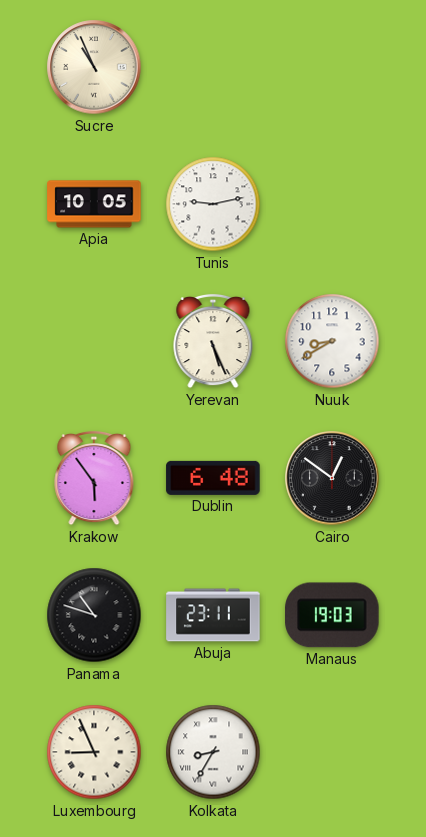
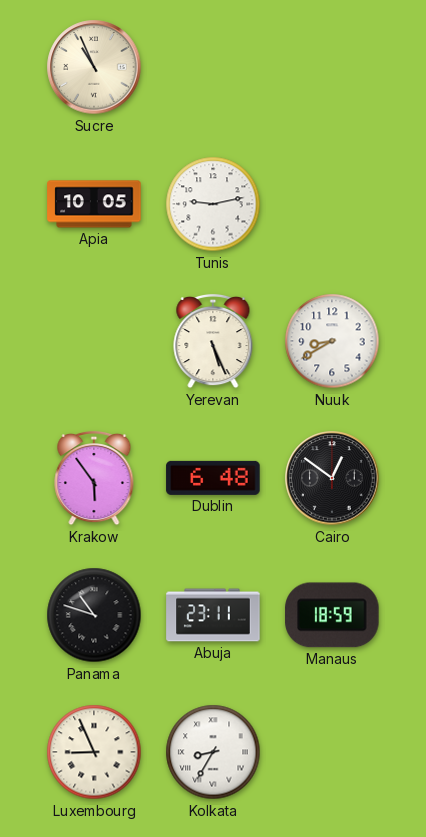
Manaus: 19:03 -> 18:59
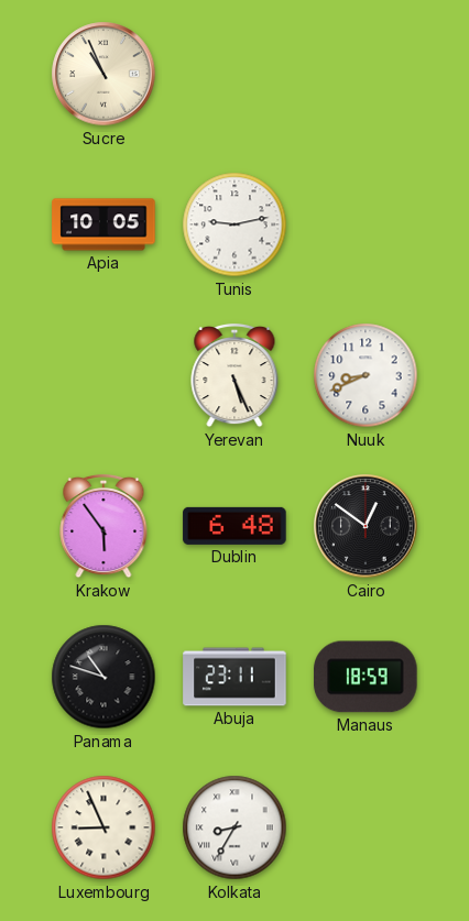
Nuuk: 8:40 -> 8:41
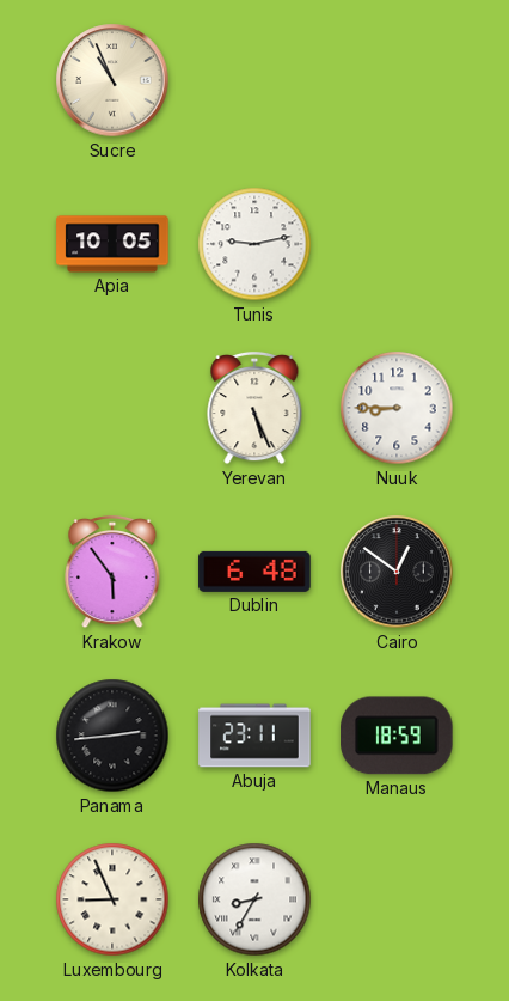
Nuuk: 8:41 -> 8:45
Panama: 10:48 -> 2:44
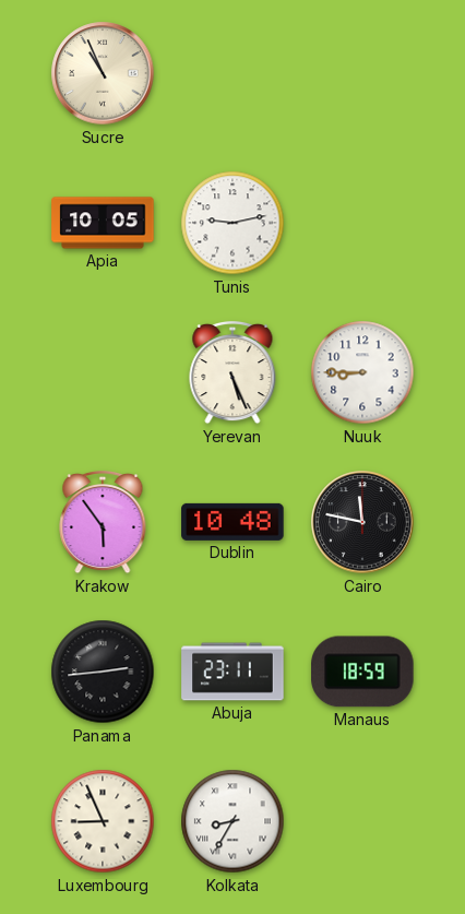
Dublin: 6:48 -> 10:48
Cairo: 12:51 -> 11:47
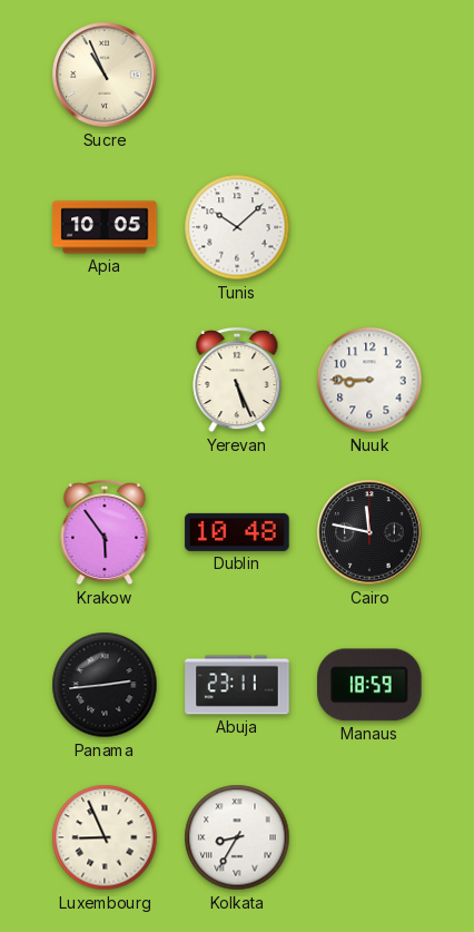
Tunis: 9:13 -> 10:08
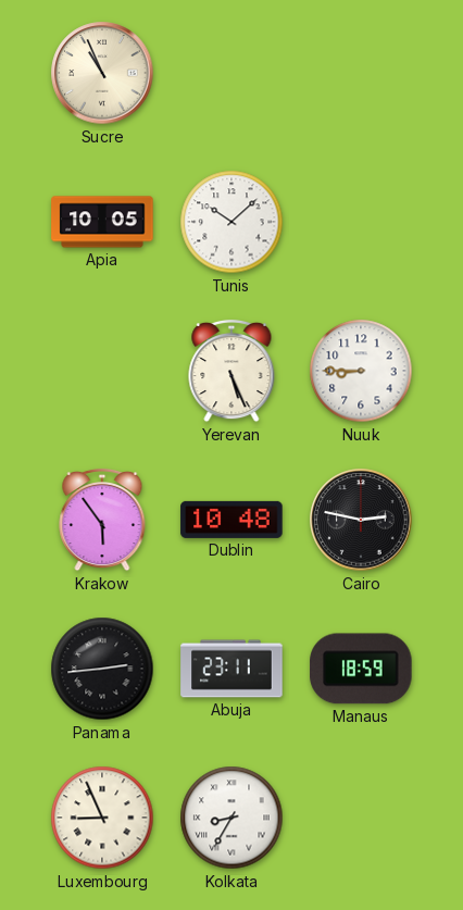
Cairo: 11:47 -> 2:47
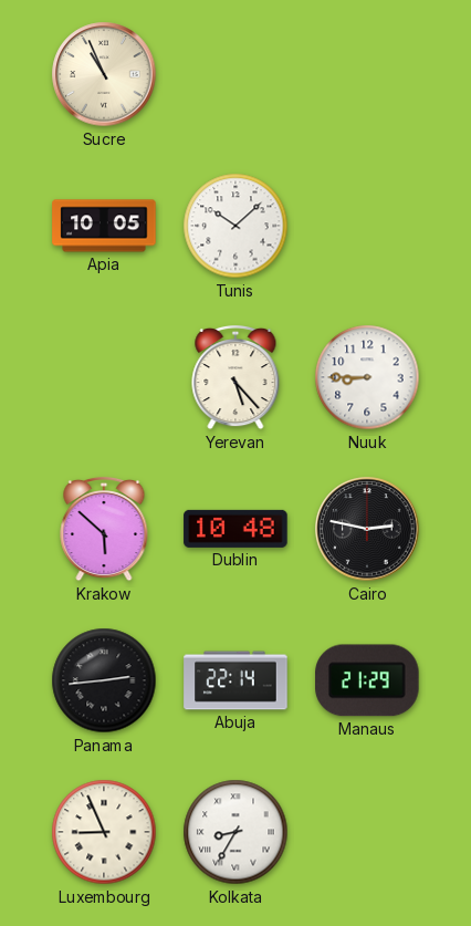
Yerevan: 5:26 -> 5:23
Krakow: 5:54 -> 5:52
Abuja: 23:11 -> 22:14
Manaus: 18:59 -> 21:29
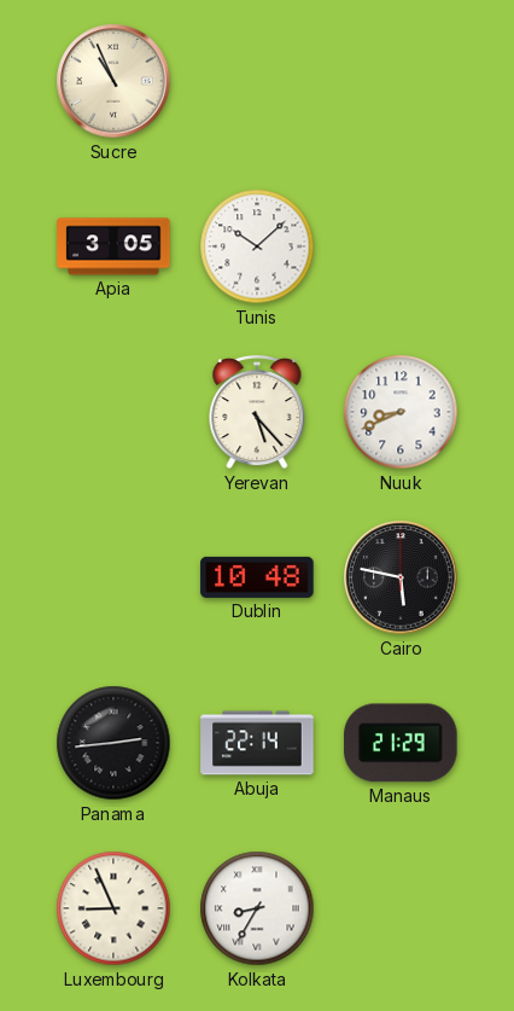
Apia: 10:05 -> 3:05
Nuuk: 8:45 -> 8:41
Krakow: 5:52 -> none
Cairo: 2:47 -> 5:47
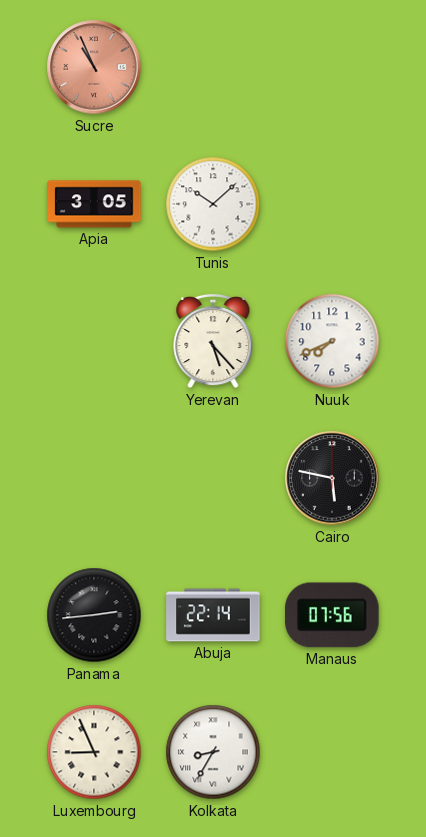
Sucre dial: cream -> salmon
Nuuk: 8:41 -> 7:41
Dublin: 10:48 -> none
Manaus: 21:29 -> 07:56
